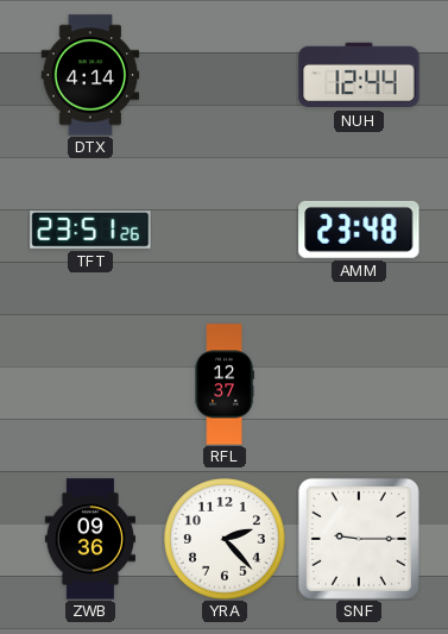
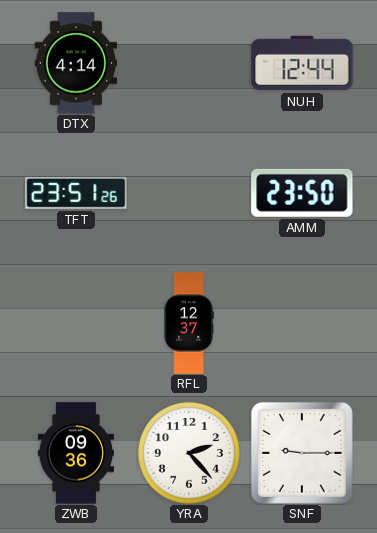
AMM: 23:48 -> 23:50
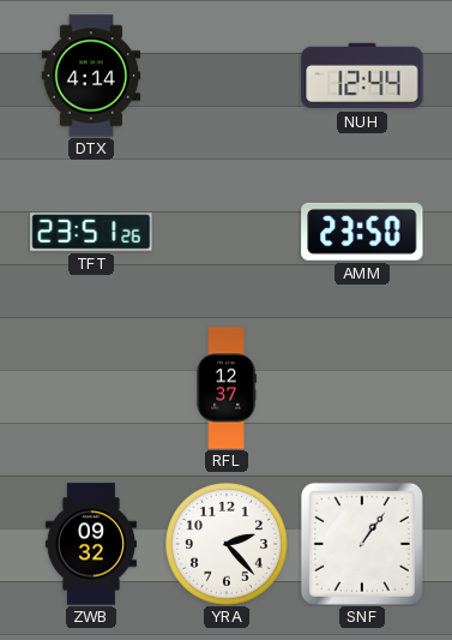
ZWB: 09:36 -> 09:32
SNF: 9:15 -> 1:06
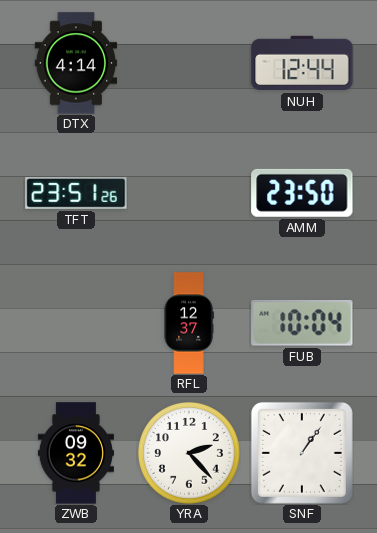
FUB: none -> 10:04
